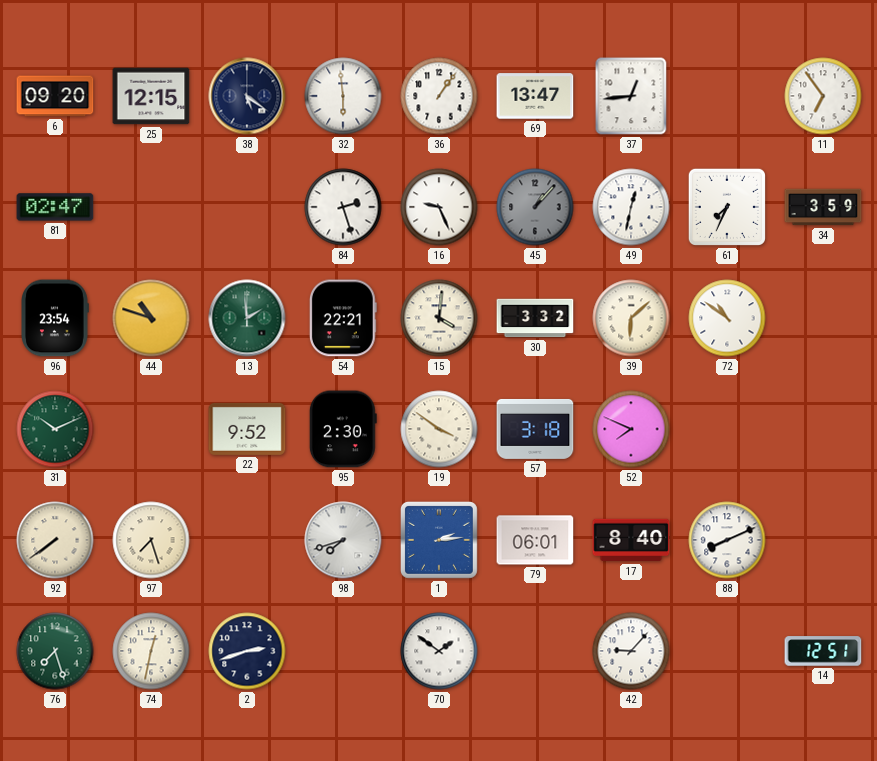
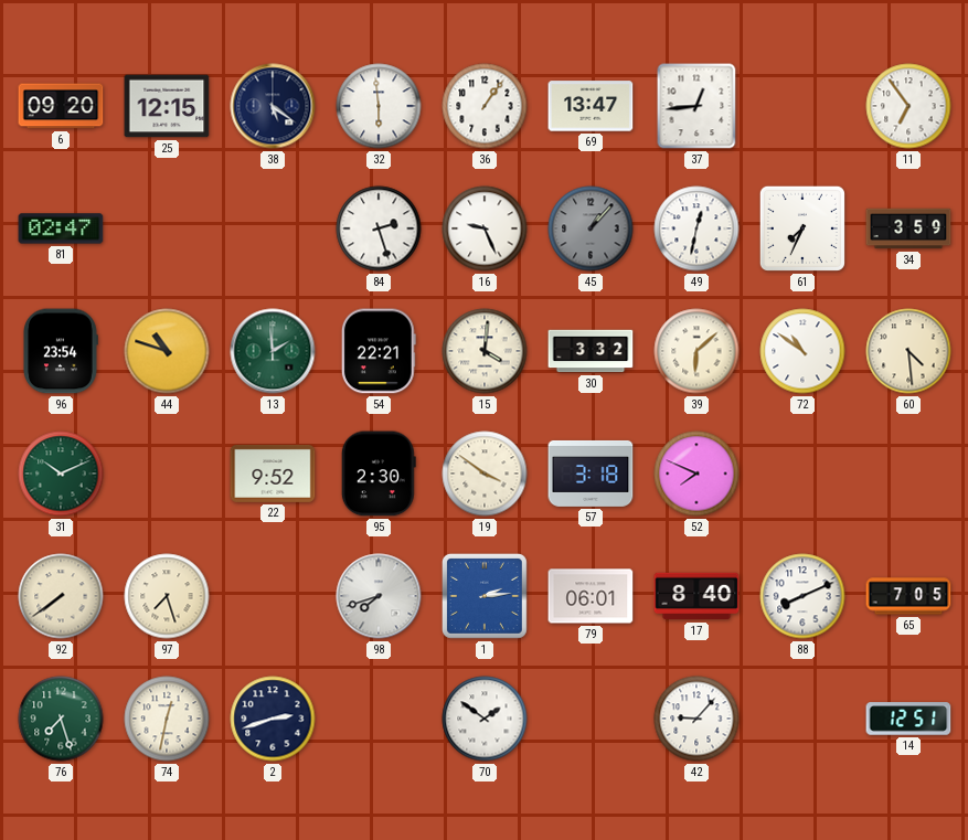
60: none -> 4:29
65: none -> 7:05
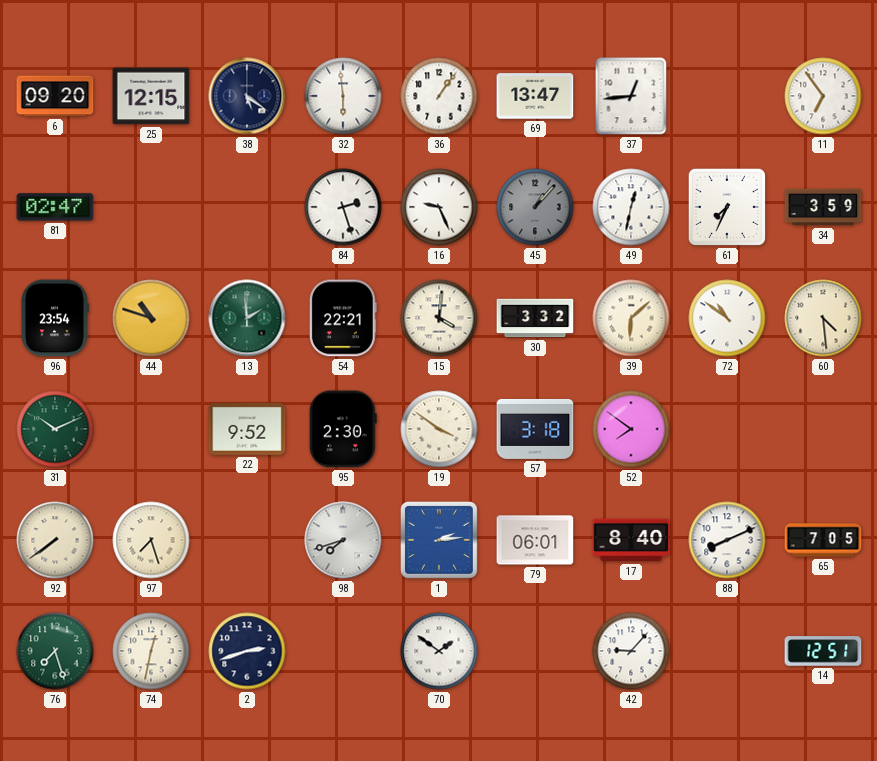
52: 7:49 -> 7:51
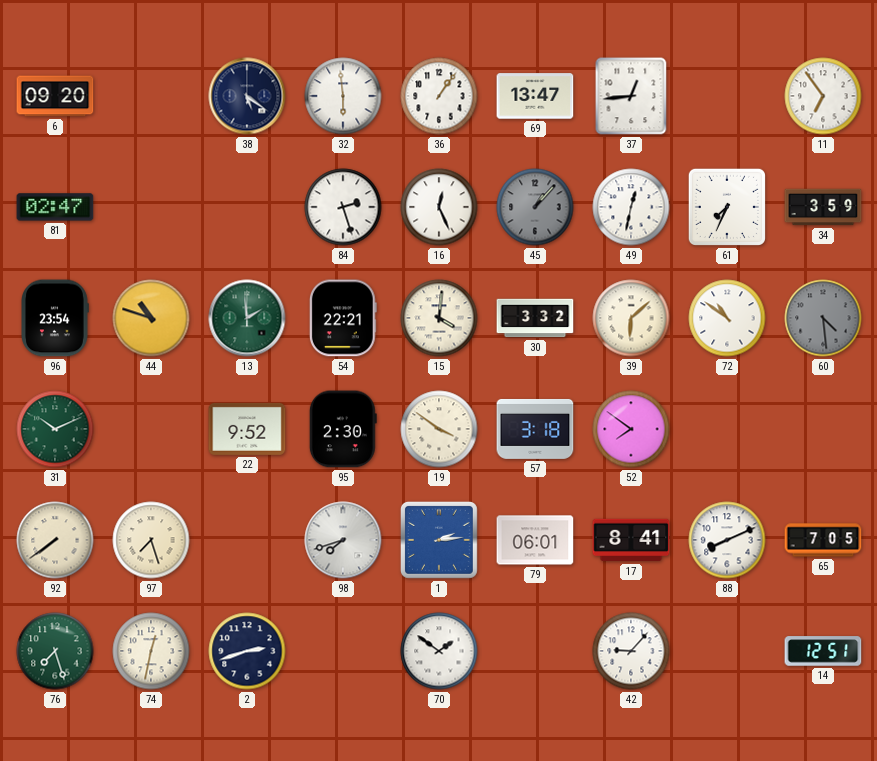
25: 12:15 -> none
16: 9:26 -> 12:26
60 dial: cream -> grey
17: 8:40 -> 8:41
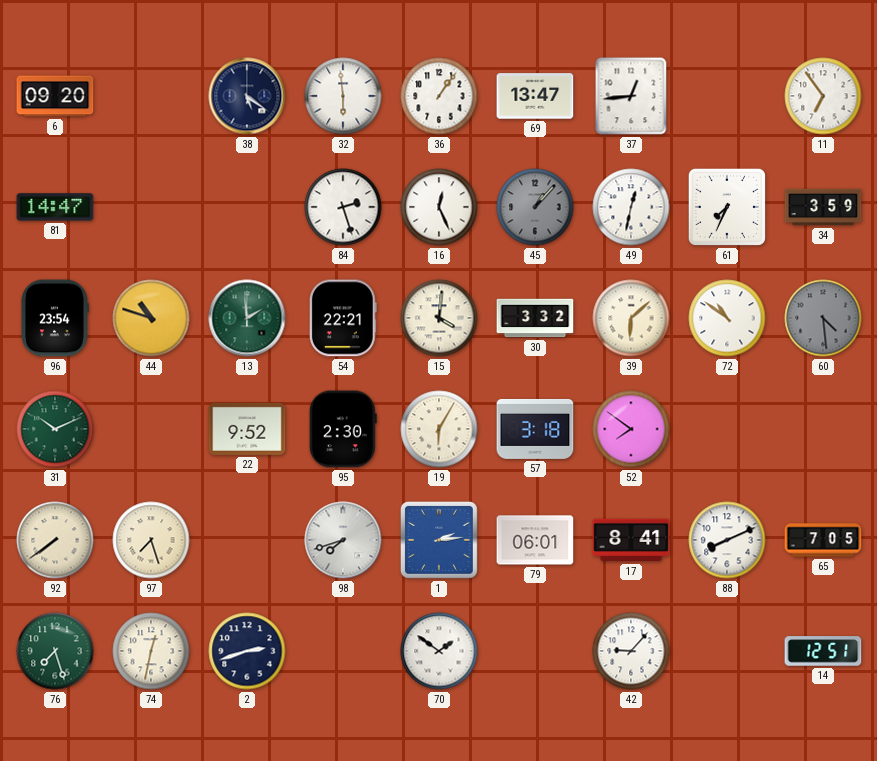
81: 02:47 -> 14:47
19: 3:51 -> 6:05
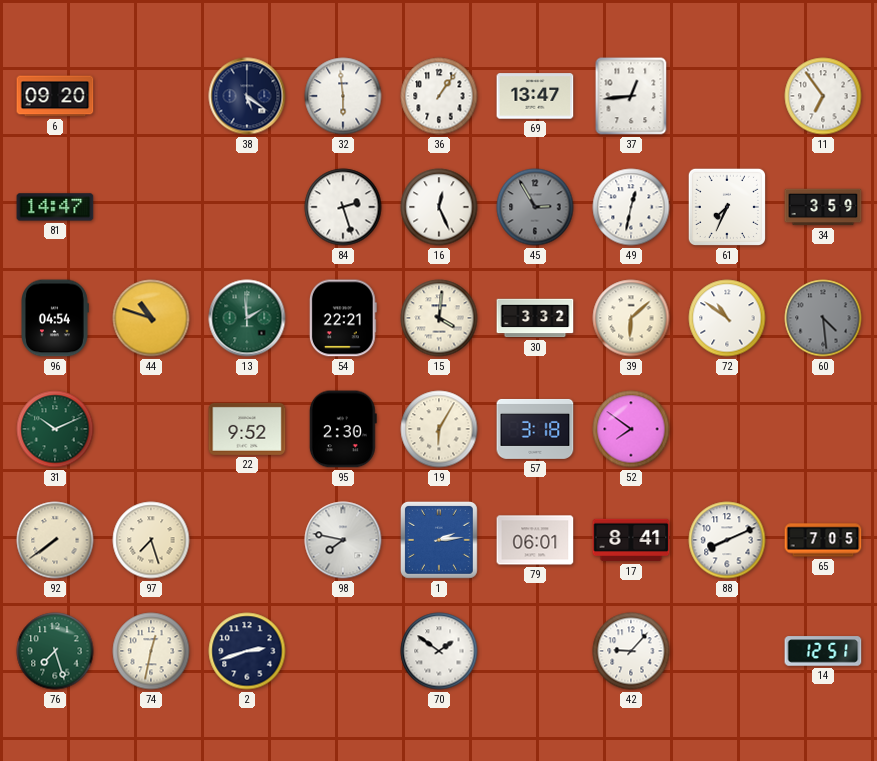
45: 1:07 -> 2:55
96: 23:54 -> 04:54
98: 7:42 -> 7:47
